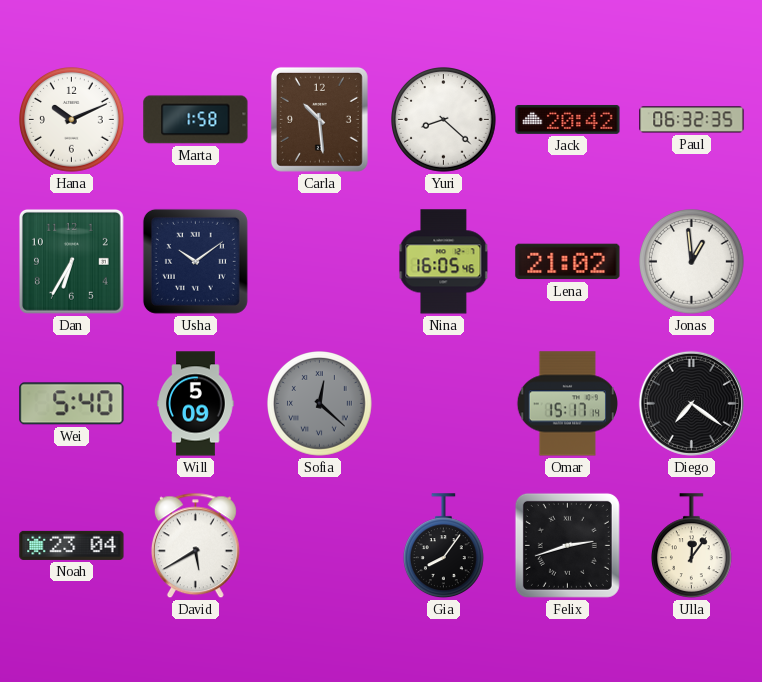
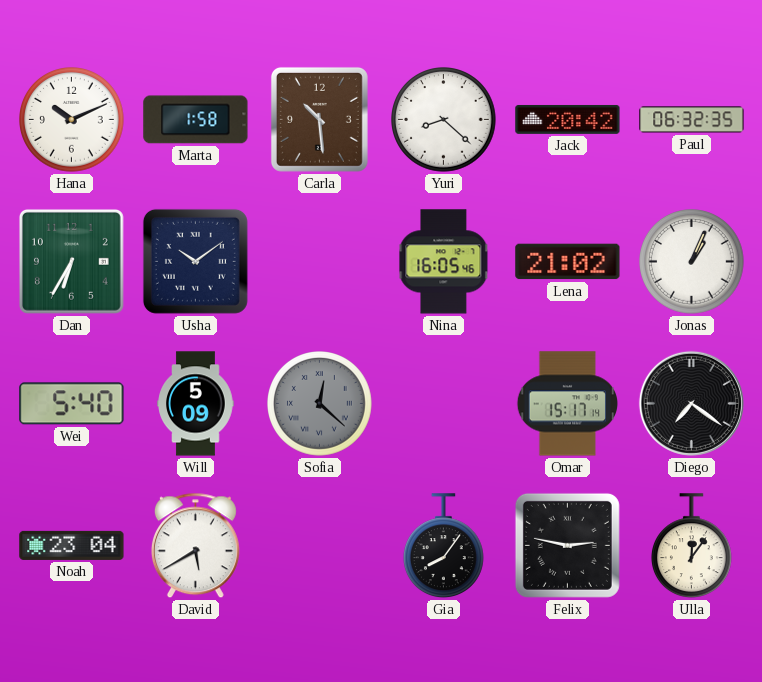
Jonas: 12:59 -> 1:04
Felix: 2:42 -> 2:47
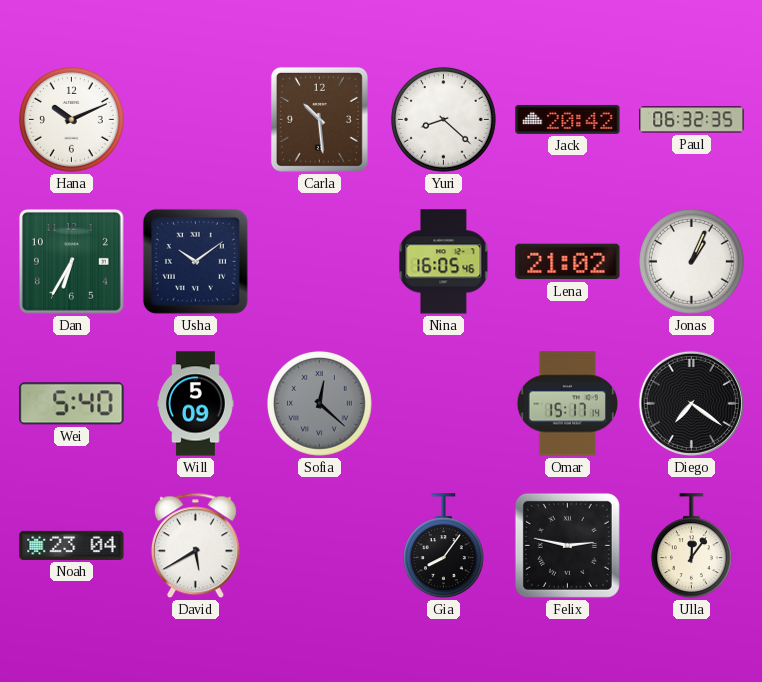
Marta: 1:58 -> none
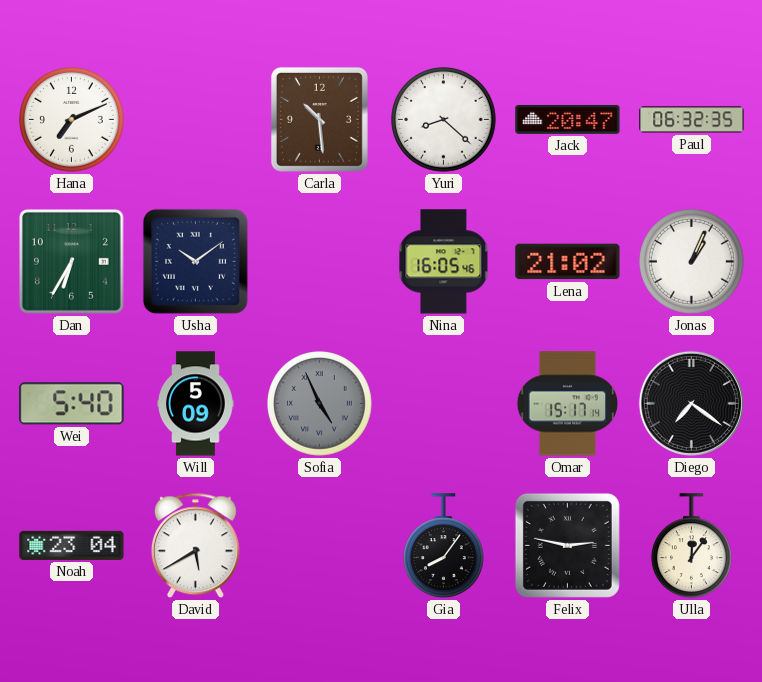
Hana: 10:11 -> 7:11
Jack: 20:42 -> 20:47
Sofia: 12:22 -> 4:56
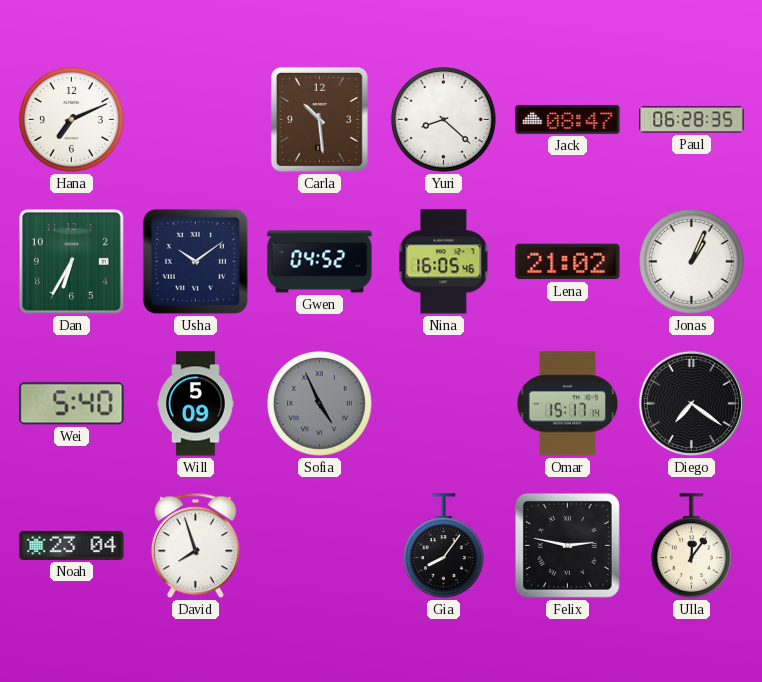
Jack: 20:47 -> 08:47
Paul: 06:32 -> 06:28
Gwen: none -> 04:52
David: 5:40 -> 7:57
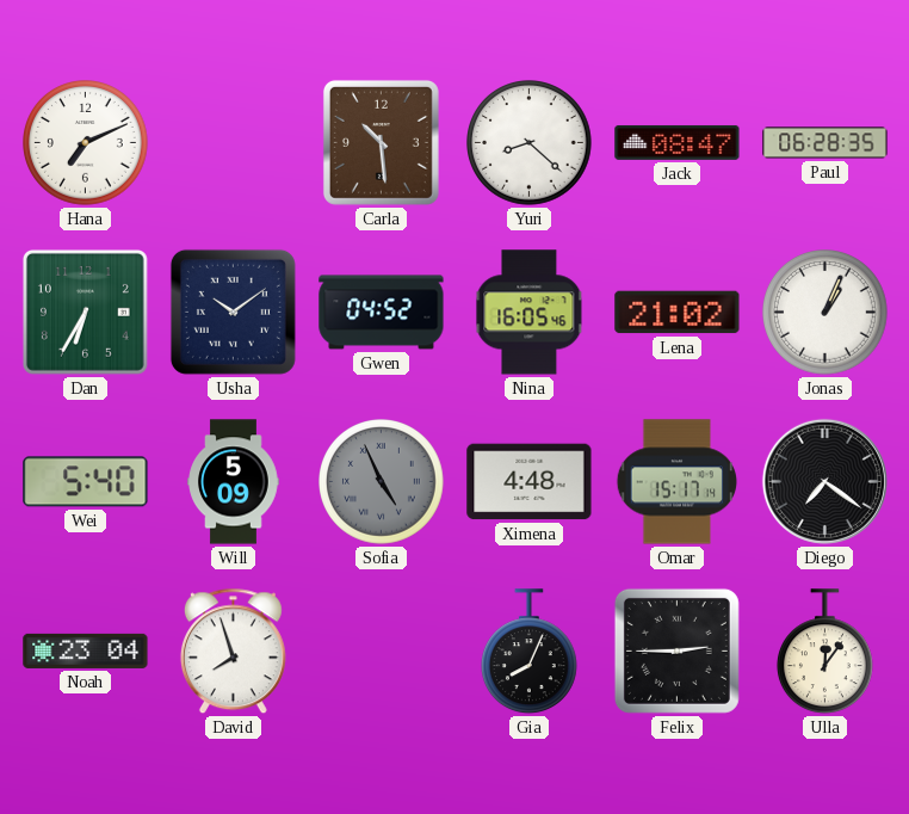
Ximena: none -> 4:48
Gia: 8:06 -> 8:04
Felix: 2:47 -> 2:45
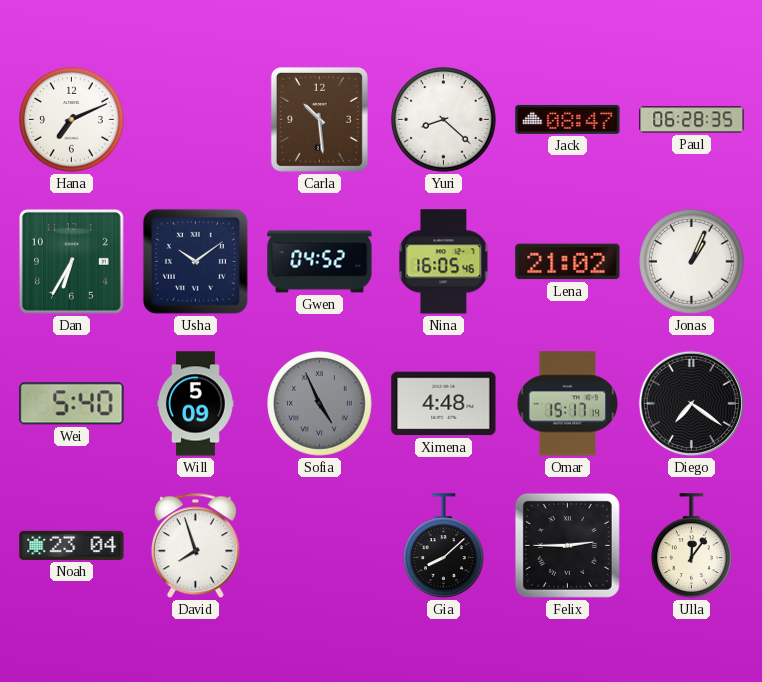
Gia: 8:04 -> 8:08
